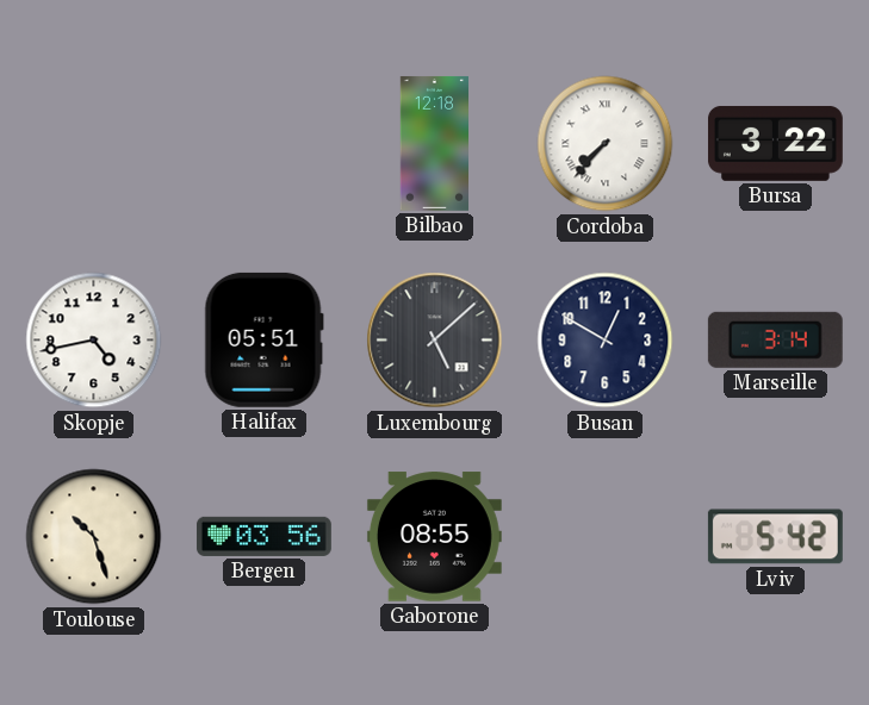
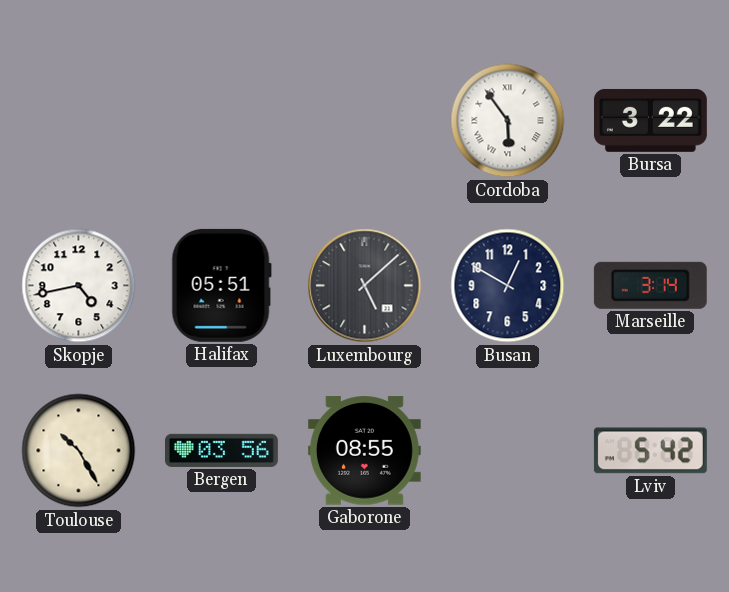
Bilbao: 12:18 -> none
Cordoba: 7:37 -> 5:54
Toulouse: 10:27 -> 10:25
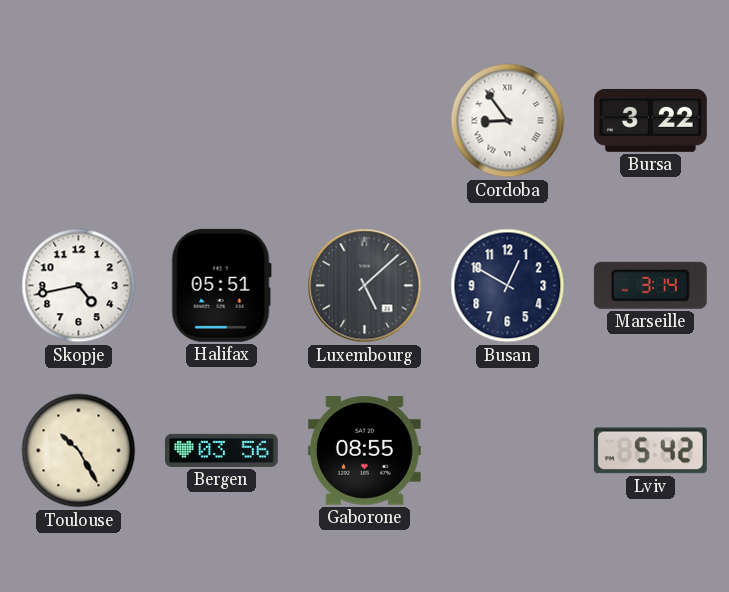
Cordoba: 5:54 -> 8:54
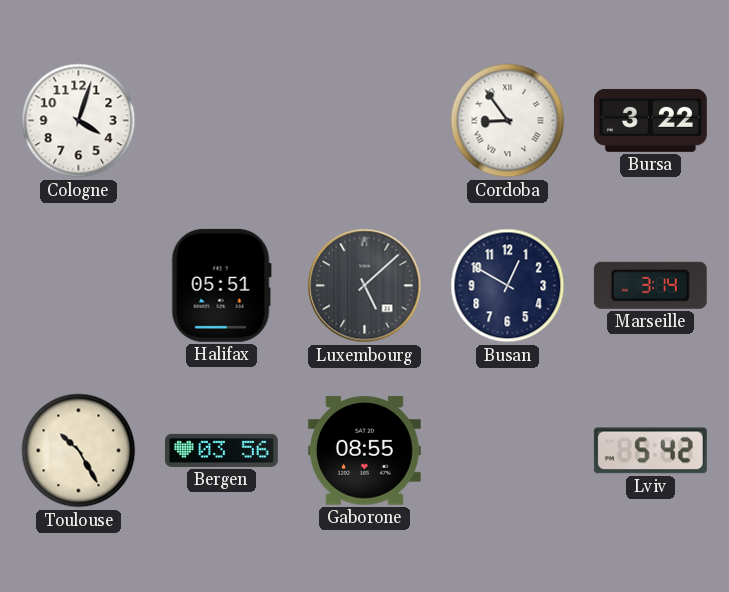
Cologne: none -> 4:03
Skopje: 4:43 -> none
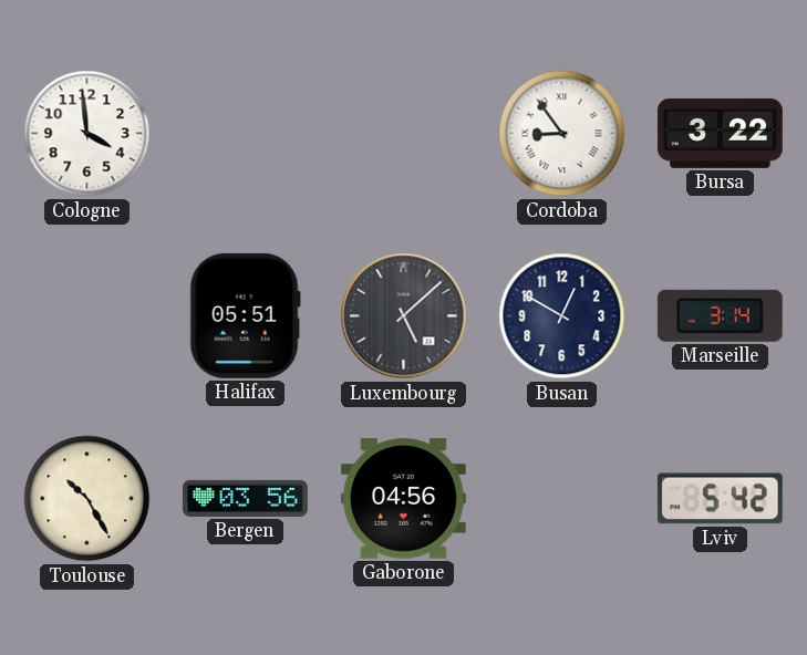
Cologne: 4:03 -> 3:59
Gaborone: 08:55 -> 04:56
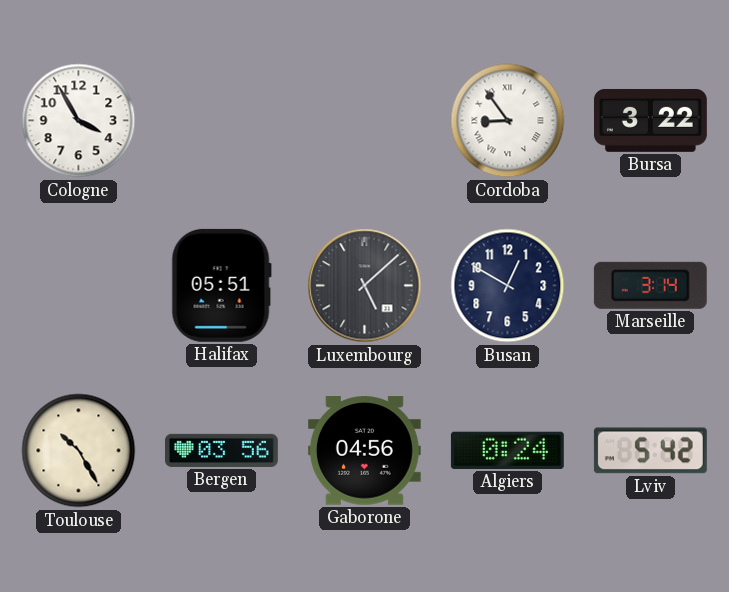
Cologne: 3:59 -> 3:55
Algiers: none -> 0:24
